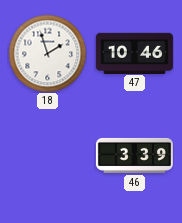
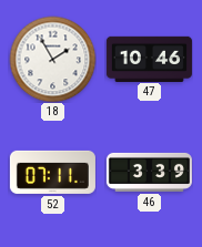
18: 1:57 -> 1:55
52: none -> 07:11
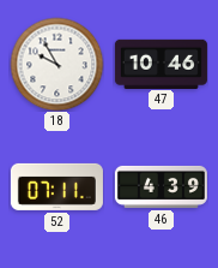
18: 1:55 -> 9:55
46: 3:39 -> 4:39
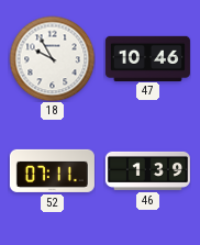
46: 4:39 -> 1:39
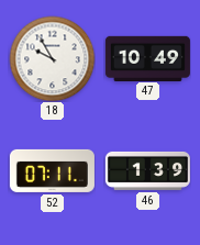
47: 10:46 -> 10:49
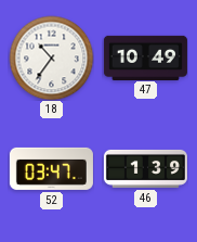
18: 9:55 -> 10:36
52: 07:11 -> 03:47
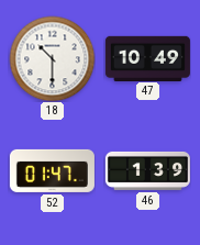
18: 10:36 -> 10:30
52: 03:47 -> 01:47
